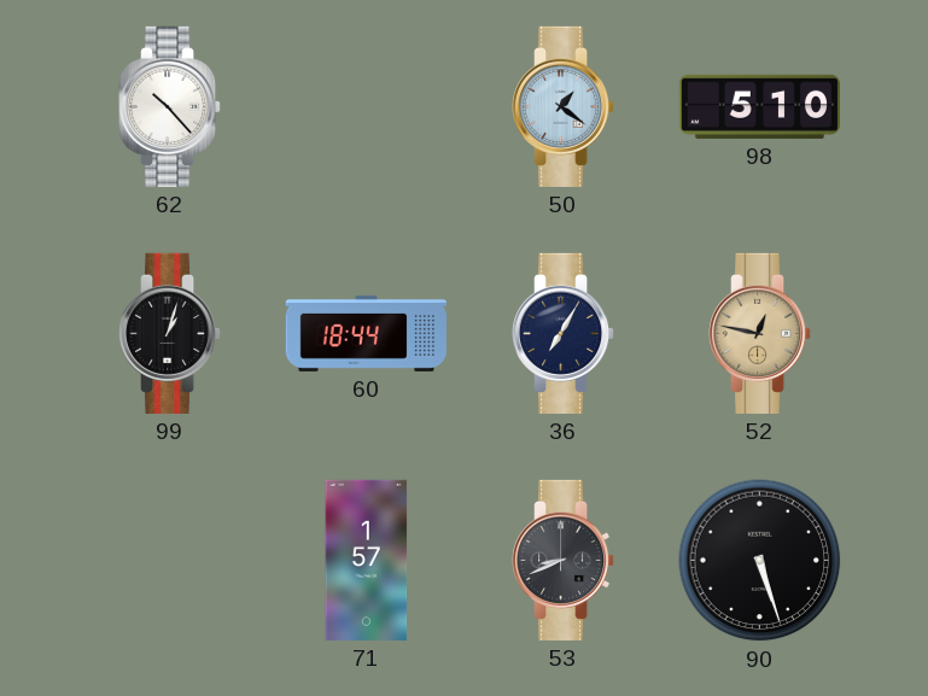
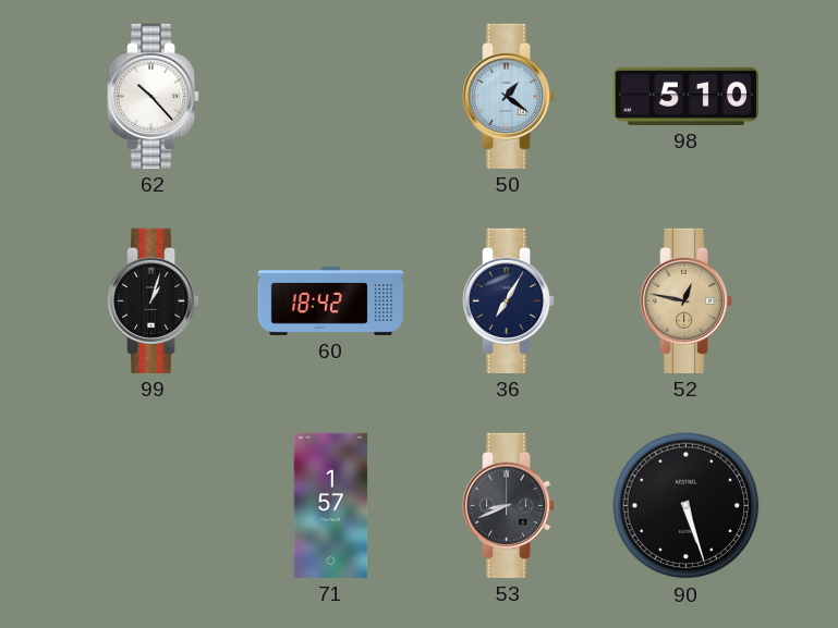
60: 18:44 -> 18:42
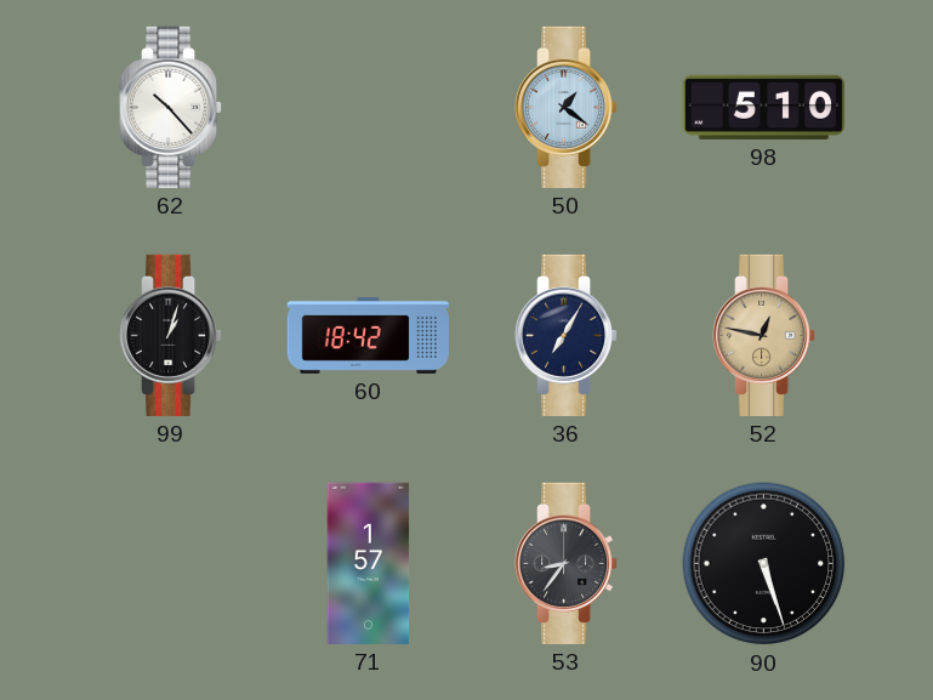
53: 8:41 -> 8:36
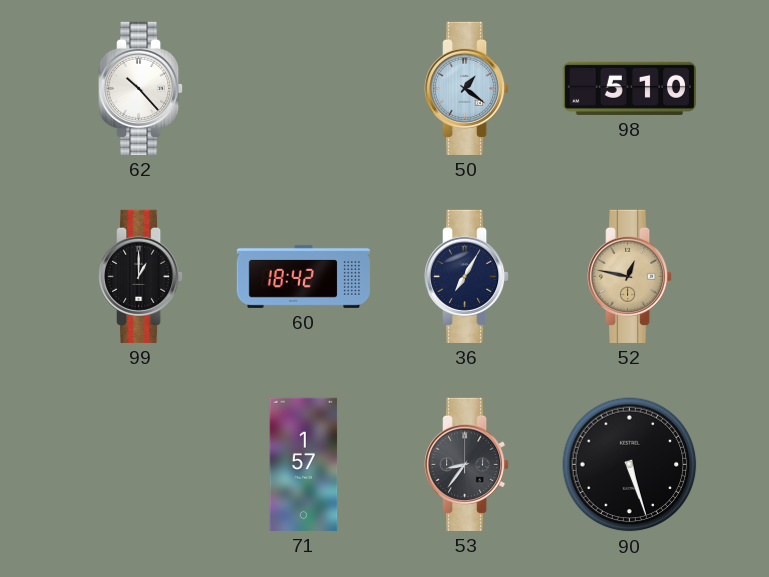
99: 1:03 -> 1:00
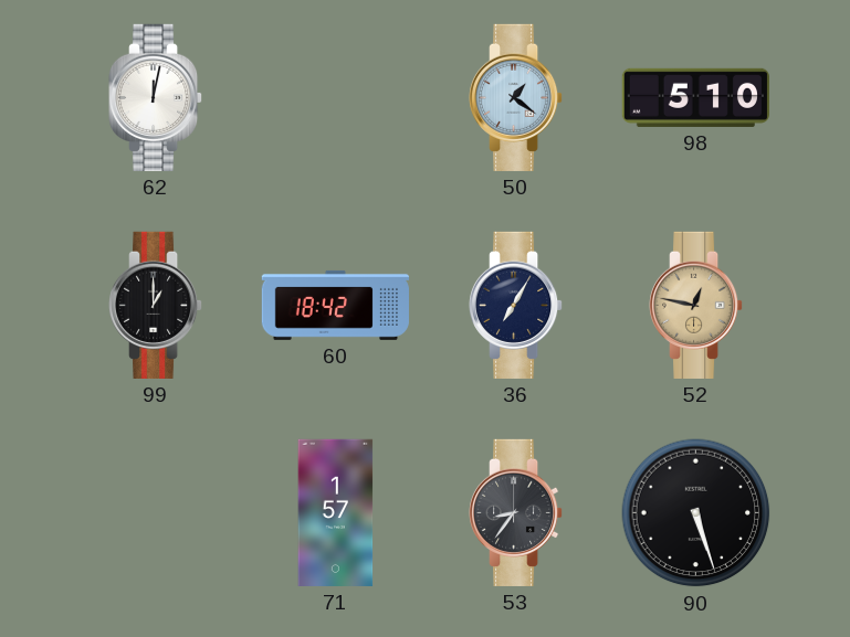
62: 10:23 -> 12:02
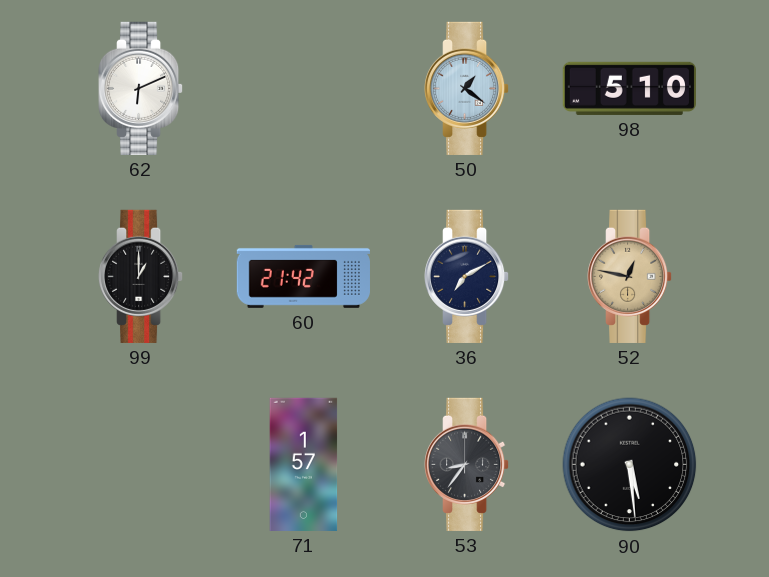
62: 12:02 -> 6:11
60: 18:42 -> 21:42
36: 7:05 -> 7:10
90: 5:27 -> 5:29
